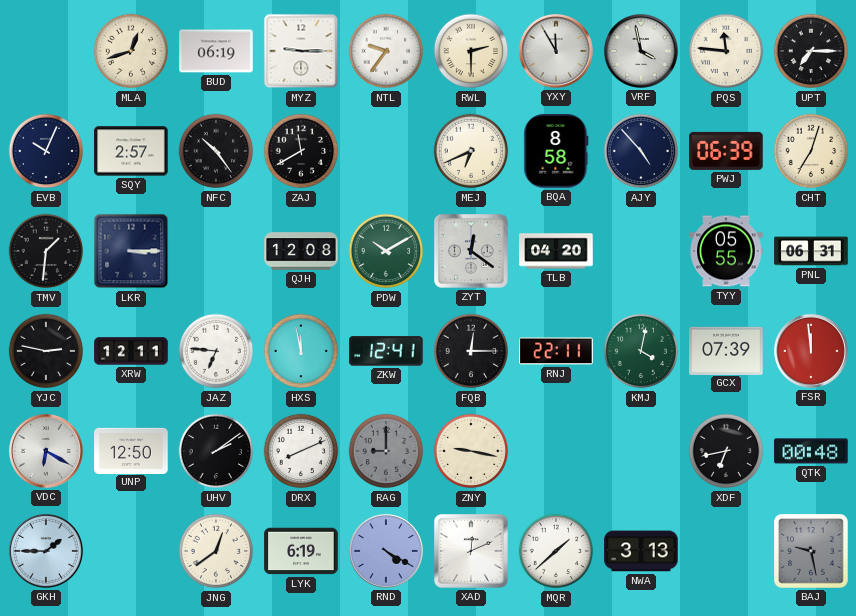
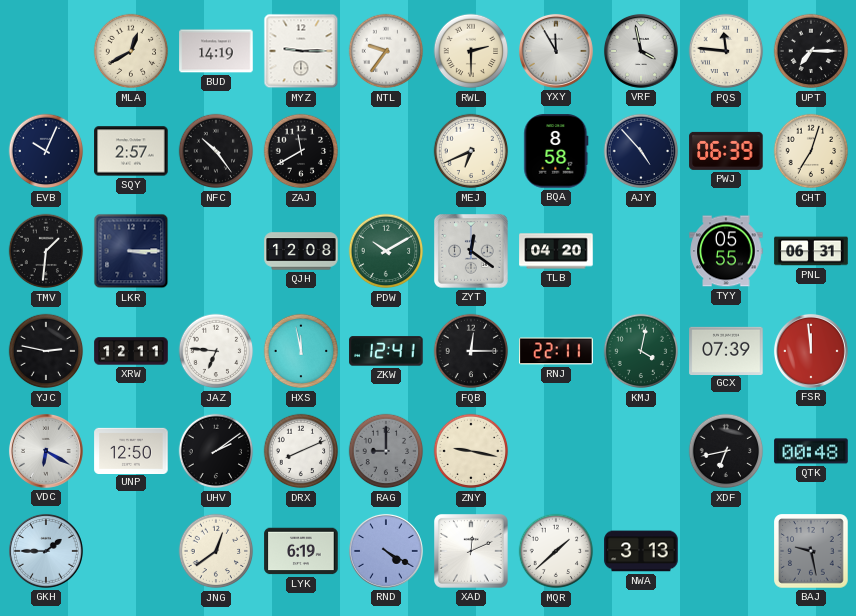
MLA: 12:42 -> 12:40
BUD: 06:19 -> 14:19
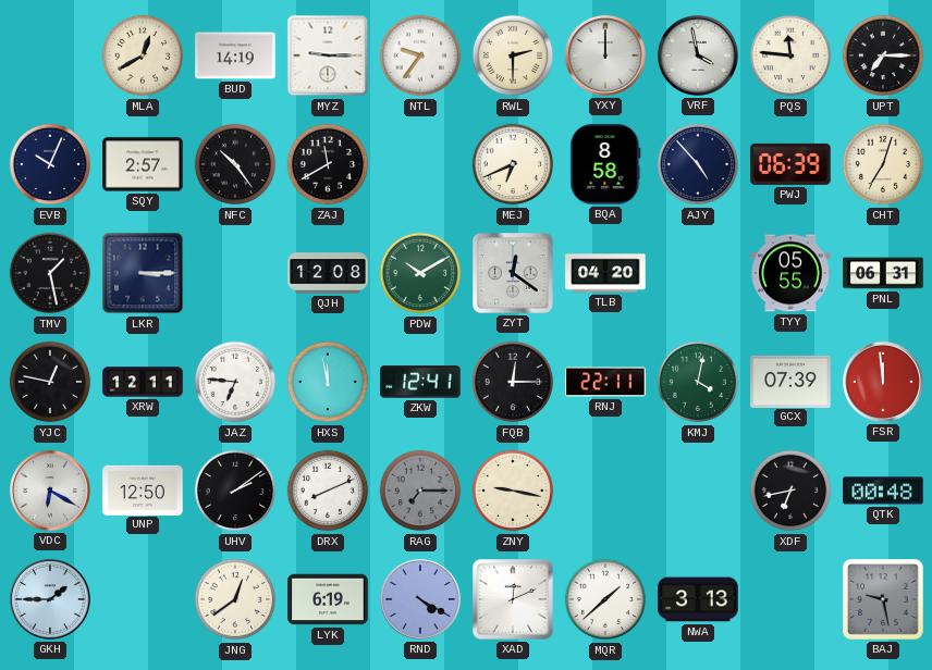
YXY: 11:55 -> 12:00
TMV: 1:31 -> 1:28
YJC: 2:47 -> 12:47
RAG: 9:00 -> 7:15
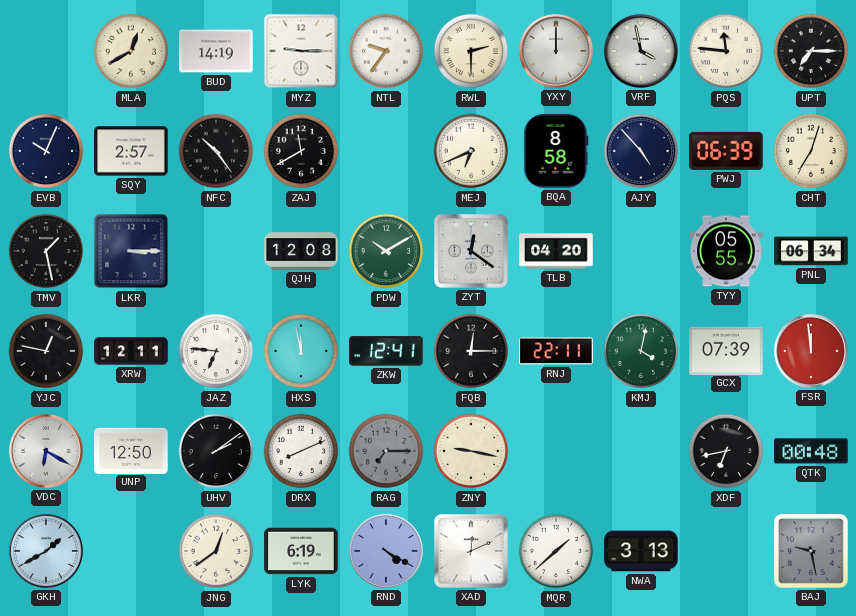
PNL: 06:31 -> 06:34
GKH: 1:45 -> 1:40
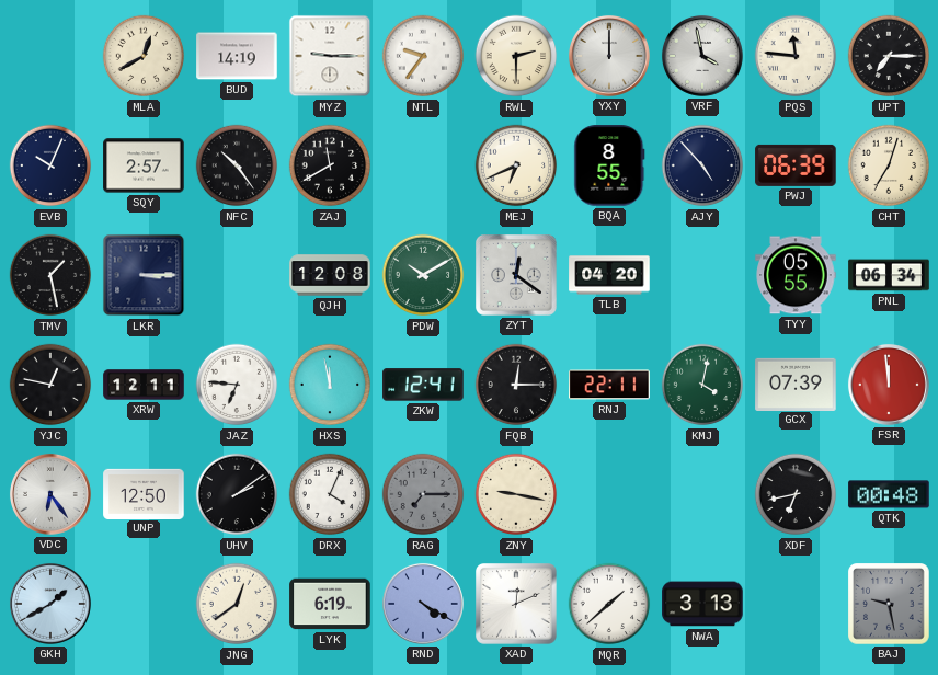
BQA: 8:58 -> 8:55
VDC: 6:20 -> 6:24
DRX: 8:11 -> 4:04
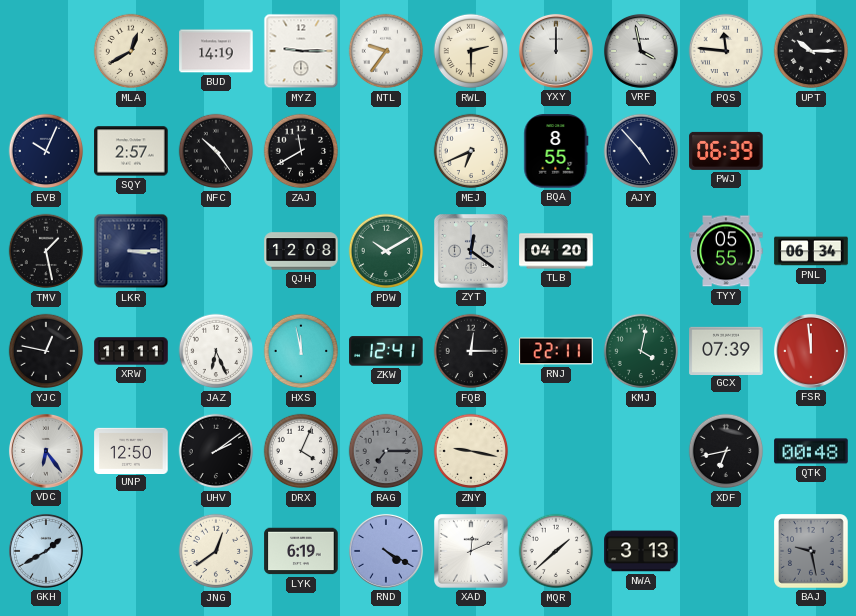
UPT: 7:15 -> 10:15
CHT: 7:03 -> none
XRW: 12:11 -> 11:11
JAZ: 6:46 -> 6:26
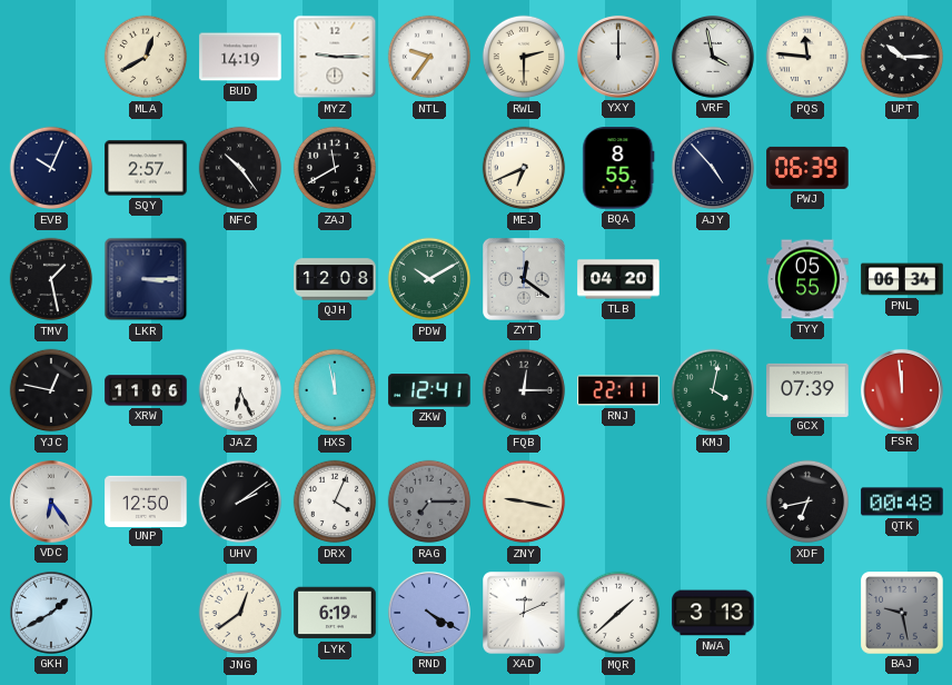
XRW: 11:11 -> 11:06
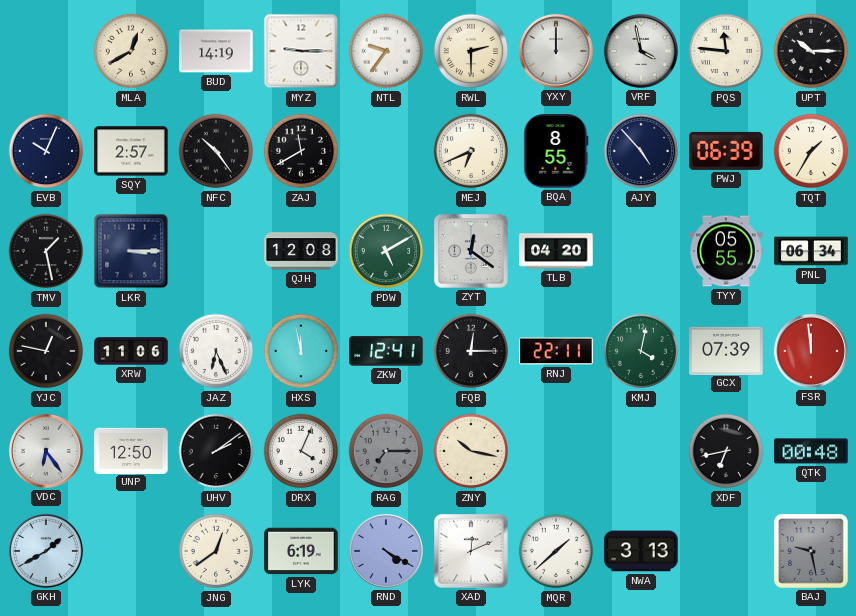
TQT: none -> 1:35
PDW: 10:10 -> 5:10
ZNY: 9:17 -> 10:17
